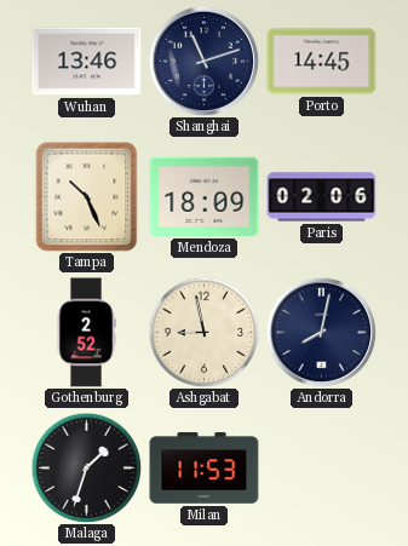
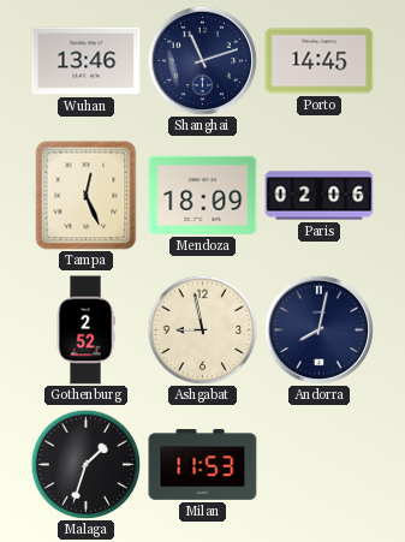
Tampa: 10:26 -> 12:26
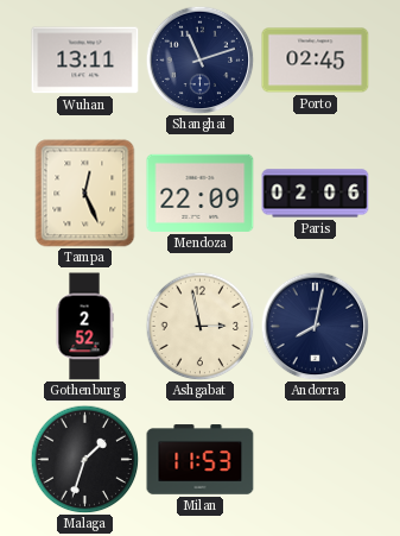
Wuhan: 13:46 -> 13:11
Porto: 14:45 -> 02:45
Mendoza: 18:09 -> 22:09
Ashgabat: 8:58 -> 2:58
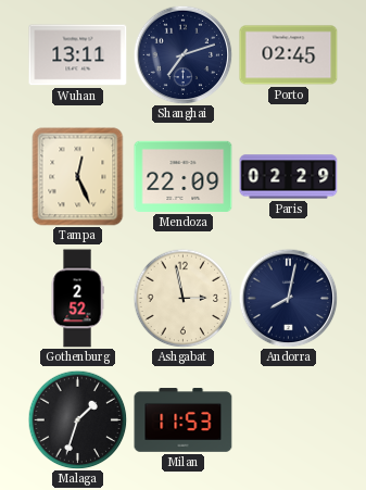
Shanghai: 11:12 -> 7:12
Paris: 02:06 -> 02:29
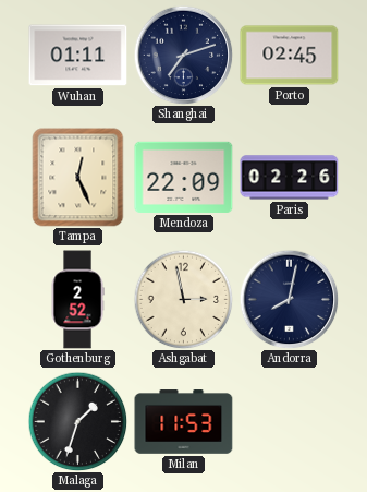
Wuhan: 13:11 -> 01:11
Paris: 02:29 -> 02:26
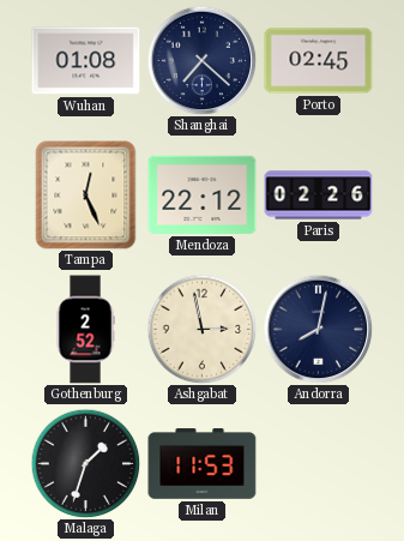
Wuhan: 01:11 -> 01:08
Shanghai: 7:12 -> 7:22
Mendoza: 22:09 -> 22:12
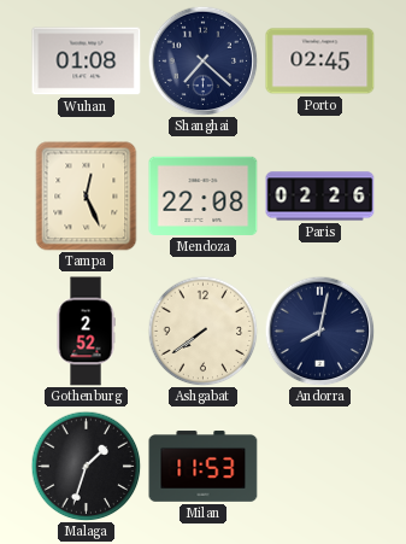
Mendoza: 22:12 -> 22:08
Ashgabat: 2:58 -> 7:39
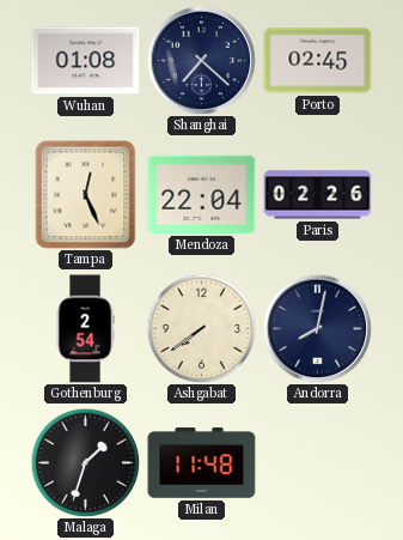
Mendoza: 22:08 -> 22:04
Gothenburg: 2:52 -> 2:54
Milan: 11:53 -> 11:48
